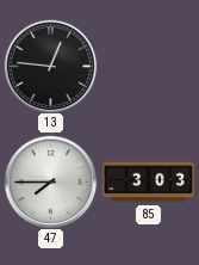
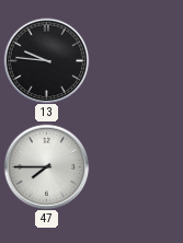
13: 12:46 -> 9:46
85: 3:03 -> none
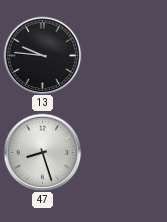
47: 7:45 -> 8:27
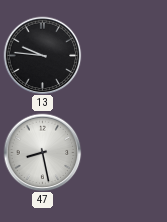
47: 8:27 -> 8:28
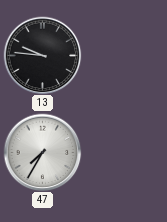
47: 8:28 -> 7:35
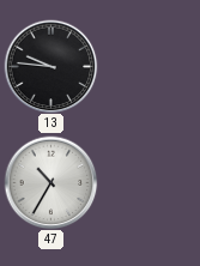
47: 7:35 -> 10:35
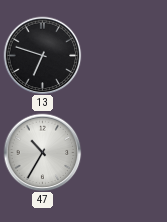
13: 9:46 -> 6:48
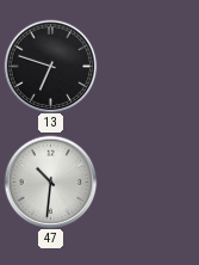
47: 10:35 -> 10:31
